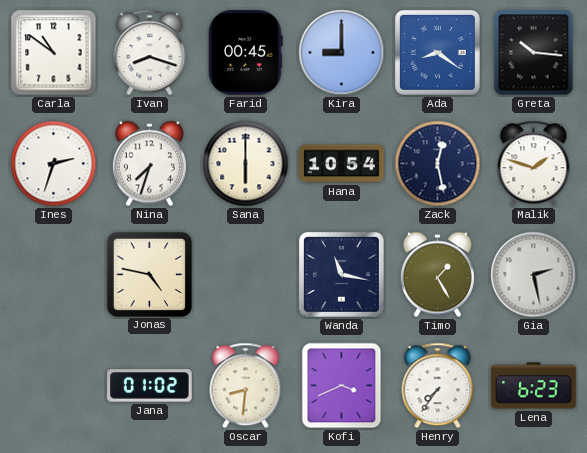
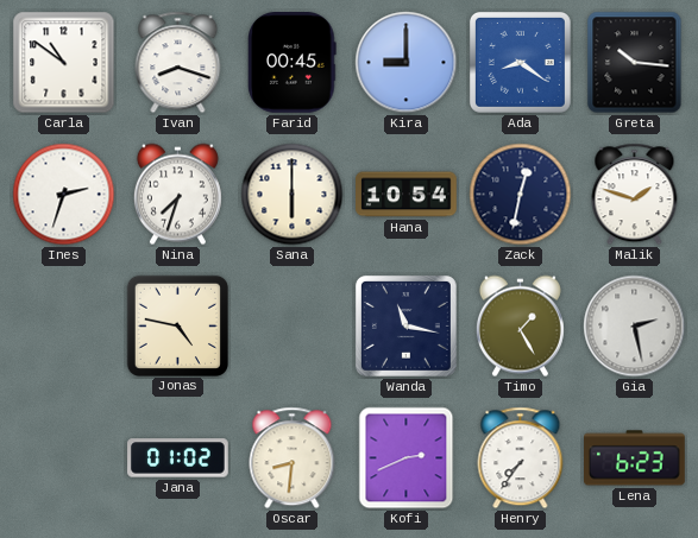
Zack: 12:28 -> 12:32
Kofi: 3:41 -> 2:41
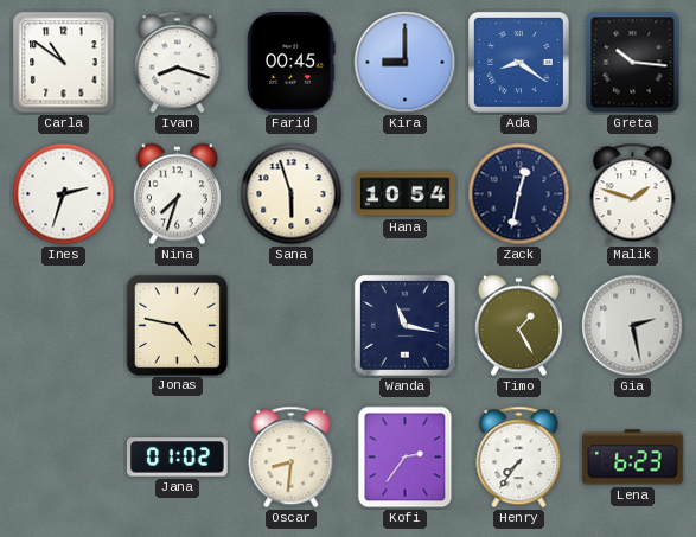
Sana: 6:00 -> 5:57
Kofi: 2:41 -> 2:36
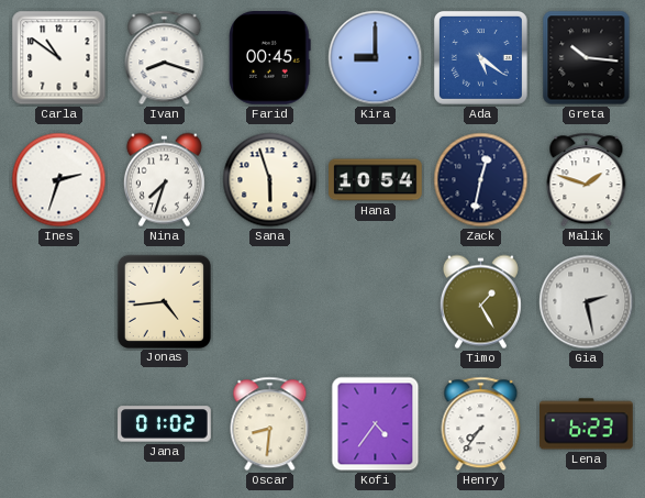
Ada: 8:21 -> 5:21
Jonas: 4:47 -> 4:44
Wanda: 11:17 -> none
Kofi: 2:36 -> 4:36
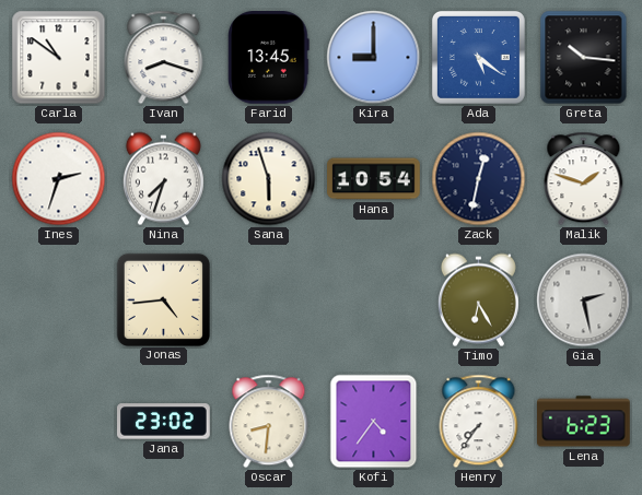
Farid: 00:45 -> 13:45
Timo: 1:25 -> 6:25
Jana: 01:02 -> 23:02
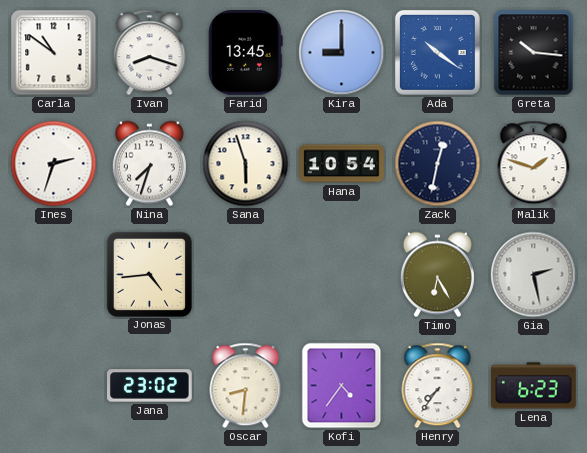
Ada: 5:21 -> 10:21
